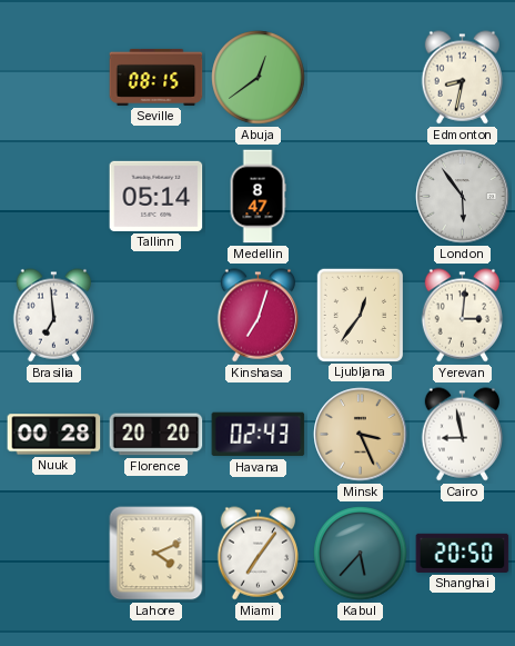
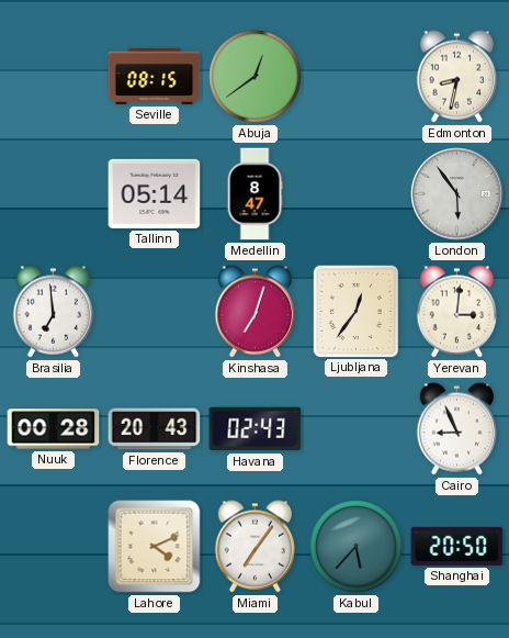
Florence: 20:20 -> 20:43
Minsk: 3:26 -> none
Cairo: 8:58 -> 8:56
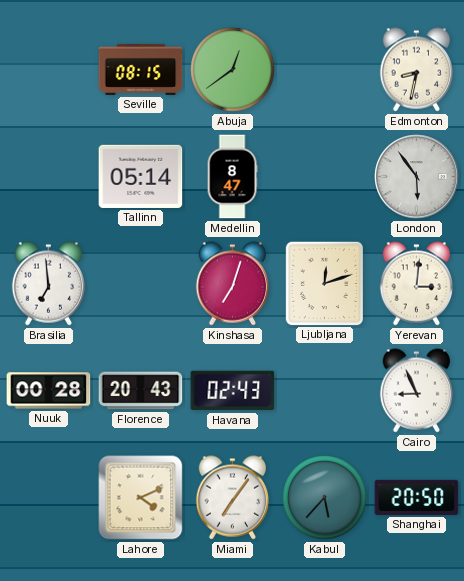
Ljubljana: 12:36 -> 12:12
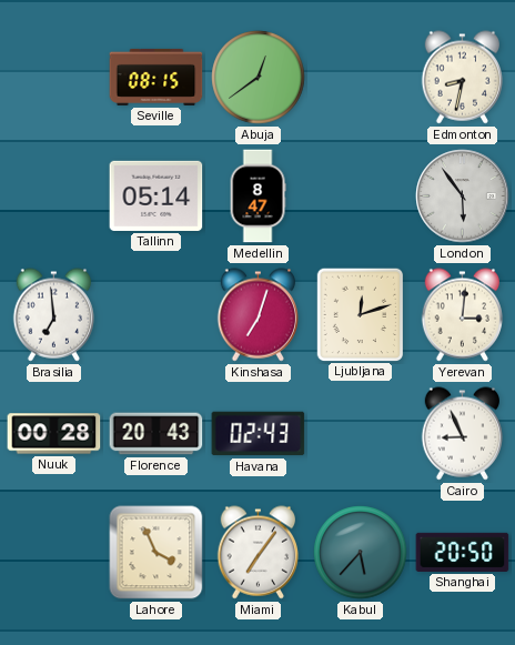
Lahore: 4:11 -> 3:56
